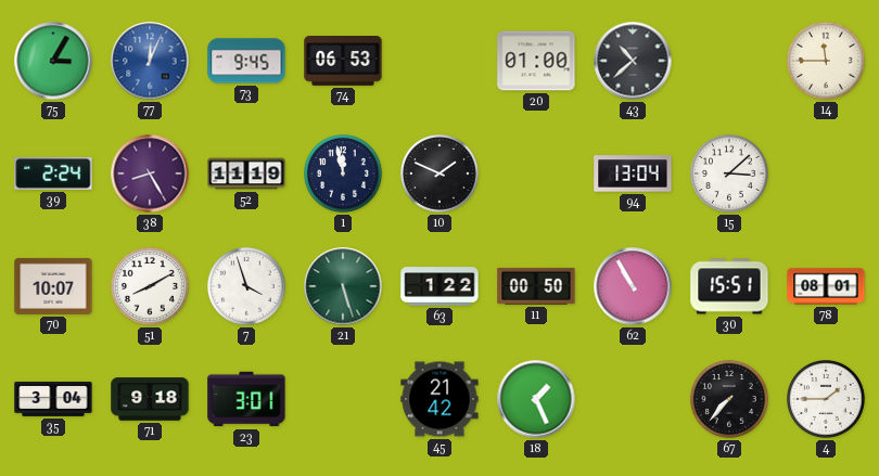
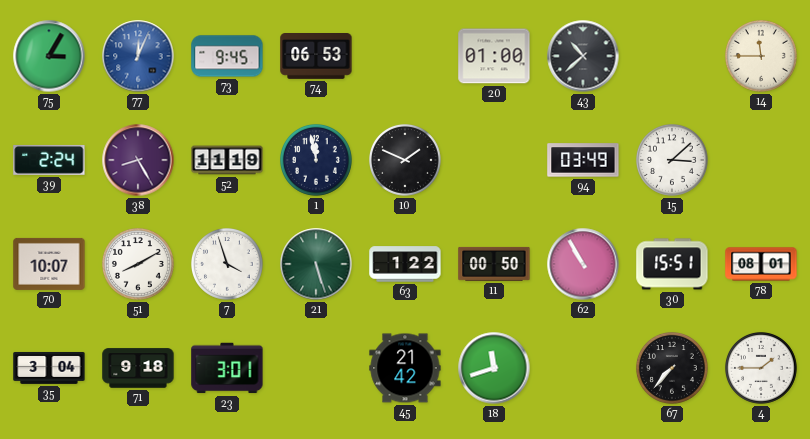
94: 13:04 -> 03:49
18: 1:26 -> 11:42
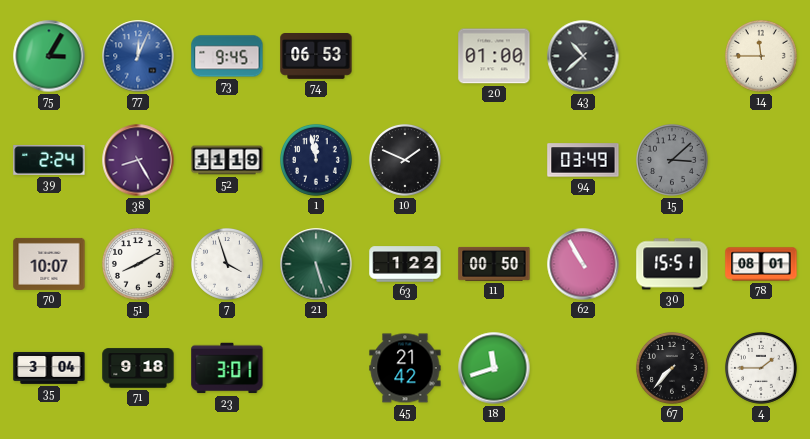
15 dial: white -> grey
